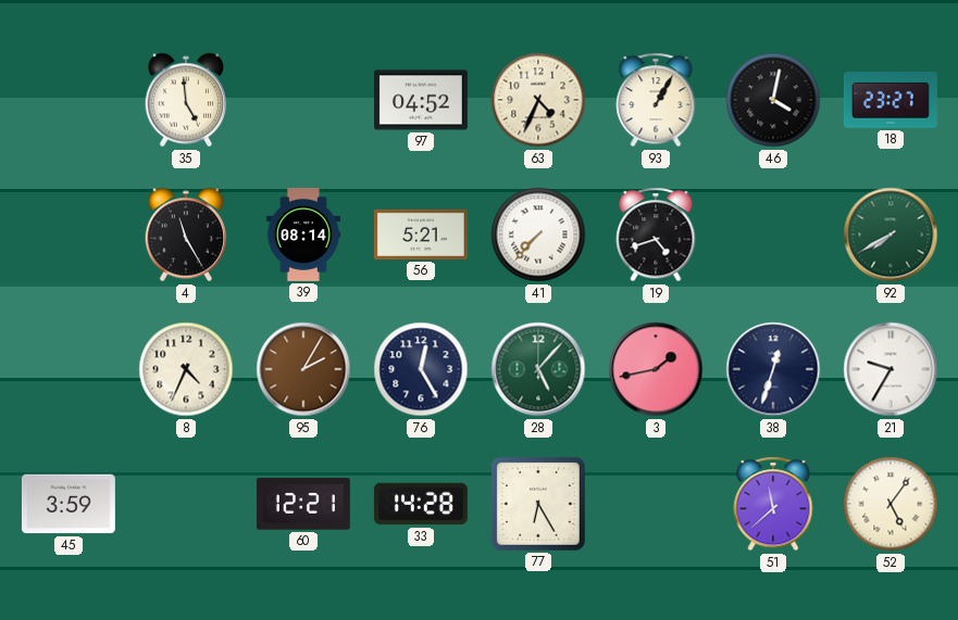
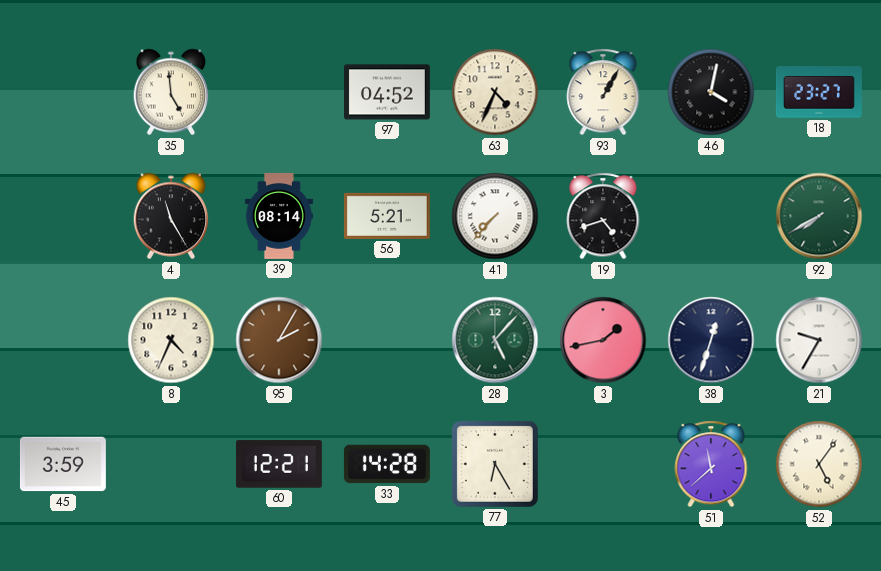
76: 12:25 -> none
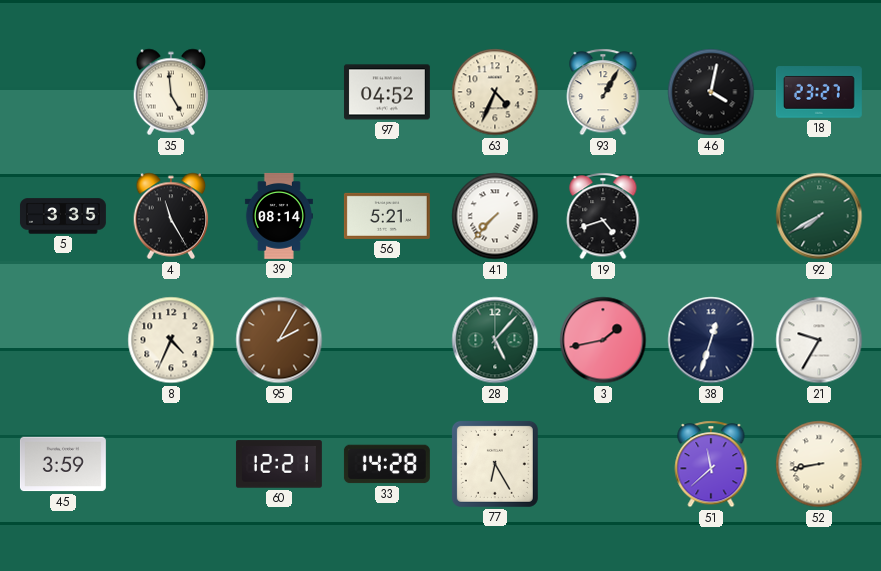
5: none -> 3:35
52: 5:06 -> 8:43
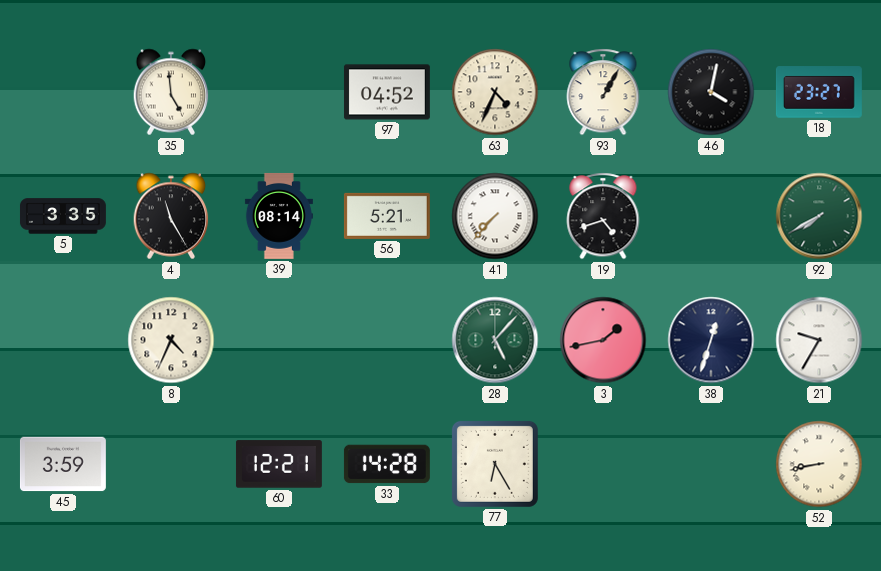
95: 2:05 -> none
51: 11:38 -> none
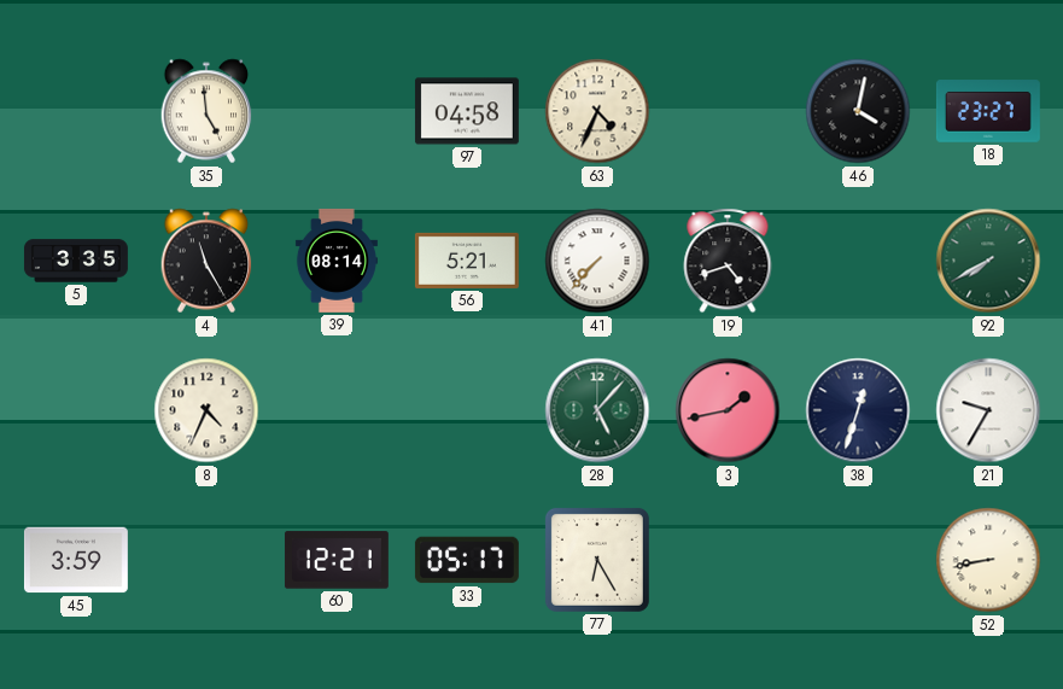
97: 04:52 -> 04:58
93: 1:05 -> none
33: 14:28 -> 05:17
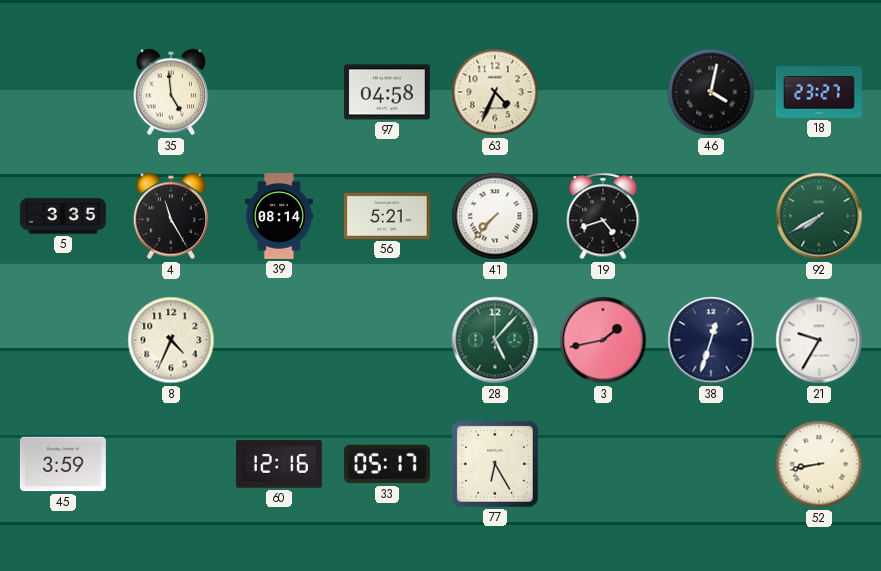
60: 12:21 -> 12:16
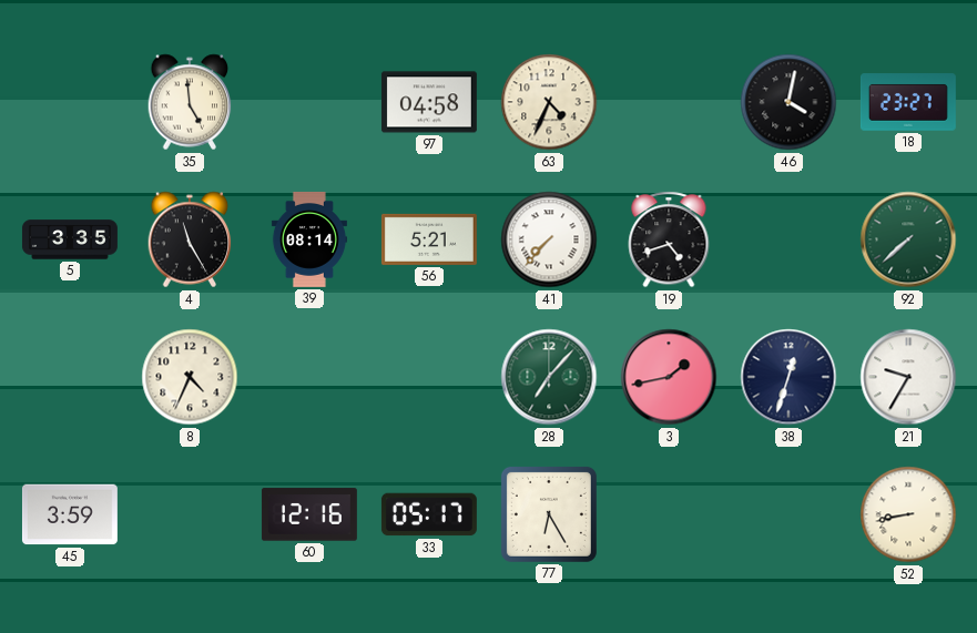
92: 7:40 -> 7:38
28: 5:07 -> 7:07
